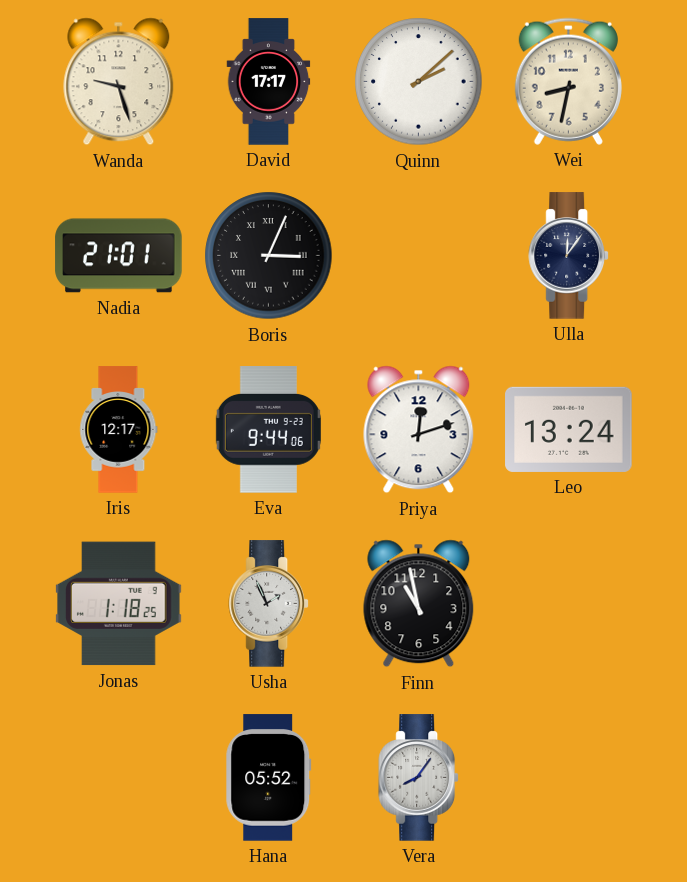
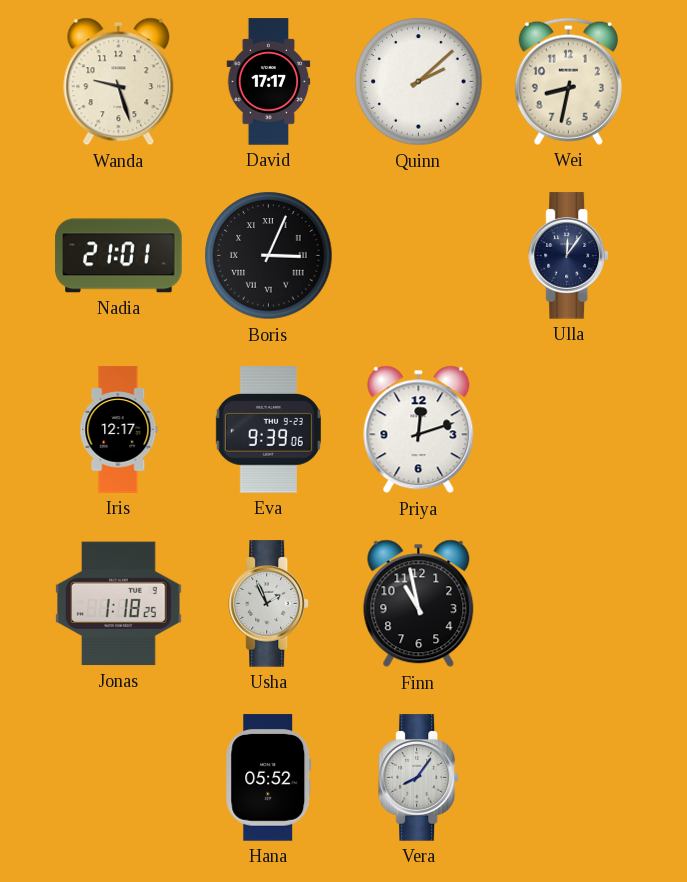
Eva: 9:44 -> 9:39
Leo: 13:24 -> none
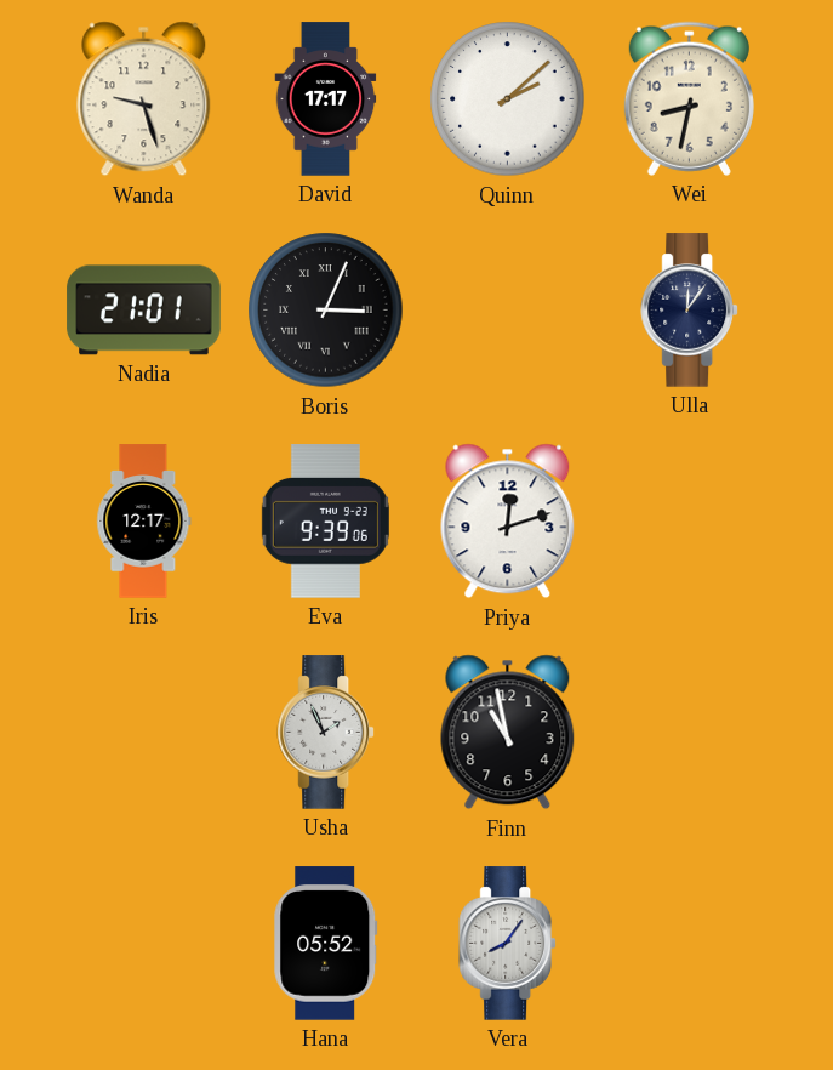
Jonas: 1:18 -> none
